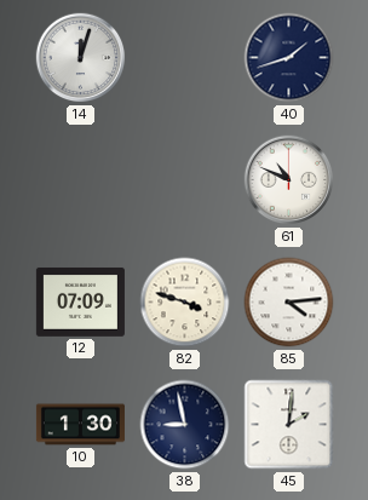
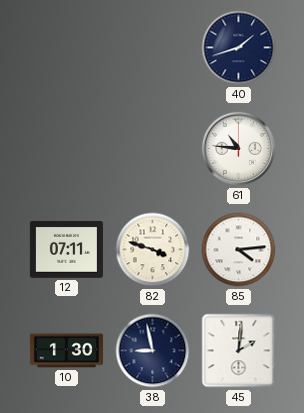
14: 12:03 -> none
61: 10:49 -> 10:46
12: 07:09 -> 07:11
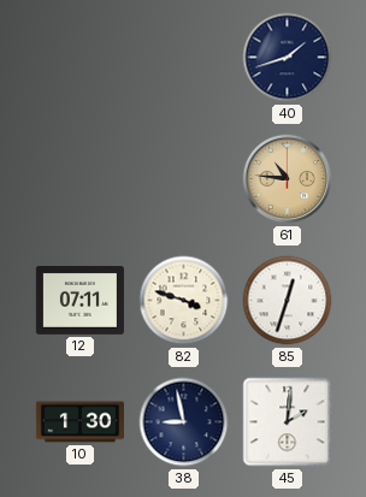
61 dial: white -> champagne
85: 4:14 -> 12:33
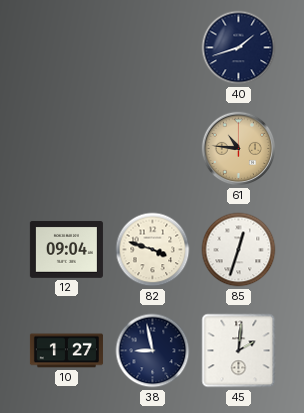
12: 07:11 -> 09:04
10: 1:30 -> 1:27
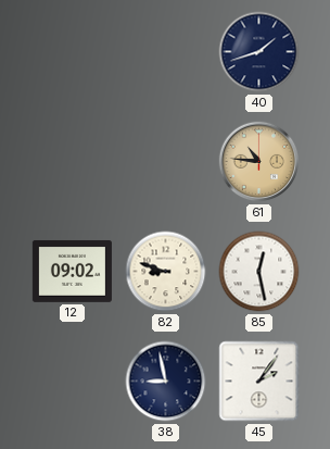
12: 09:04 -> 09:02
82: 3:48 -> 8:48
85: 12:33 -> 12:28
10: 1:27 -> none
45: 2:01 -> 2:06
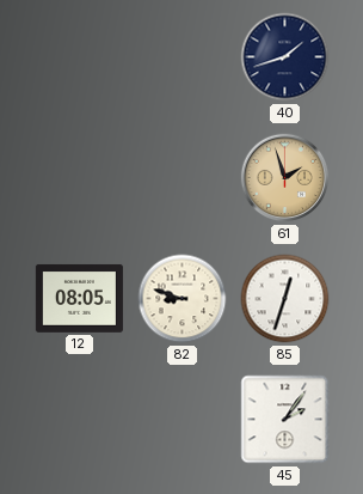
61: 10:46 -> 1:57
12: 09:02 -> 08:05
85: 12:28 -> 12:33
38: 8:58 -> none
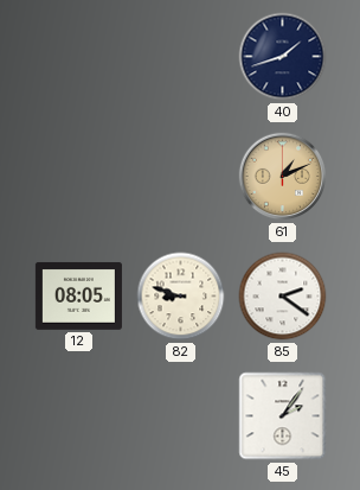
61: 1:57 -> 1:11
85: 12:33 -> 2:21
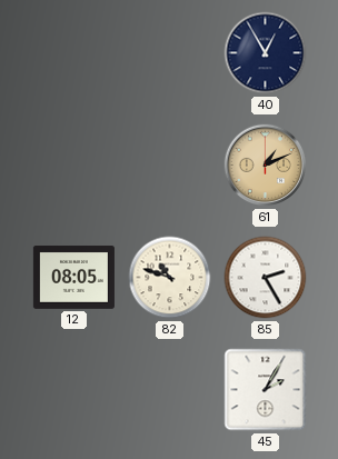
40: 1:42 -> 12:55
82: 8:48 -> 10:48
85: 2:21 -> 2:25
45: 2:06 -> 2:05
